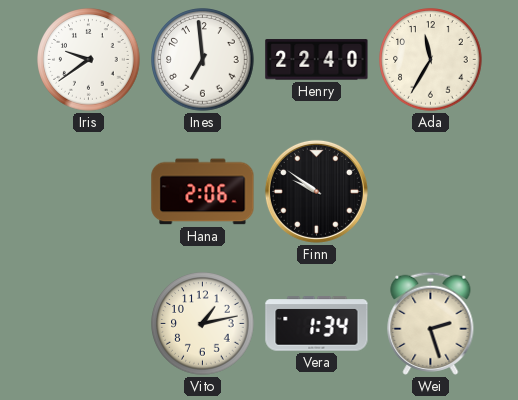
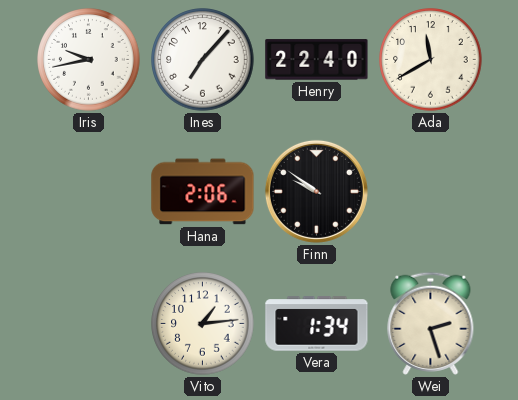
Iris: 9:39 -> 9:43
Ines: 6:59 -> 7:07
Ada: 11:35 -> 11:40
Vito: 1:13 -> 1:14
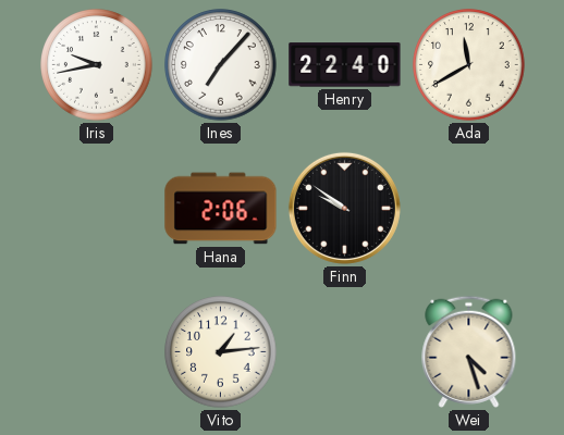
Vera: 1:34 -> none
Wei: 2:27 -> 4:27
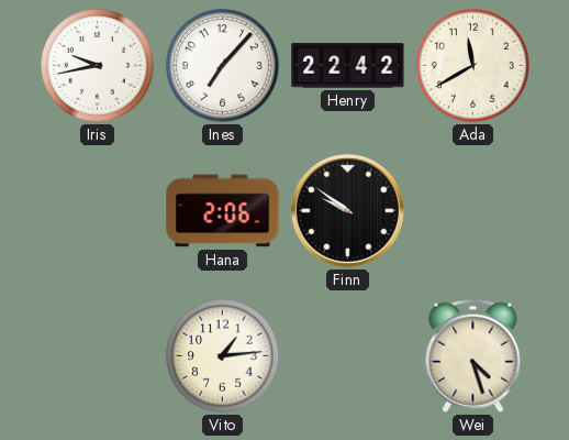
Henry: 22:40 -> 22:42
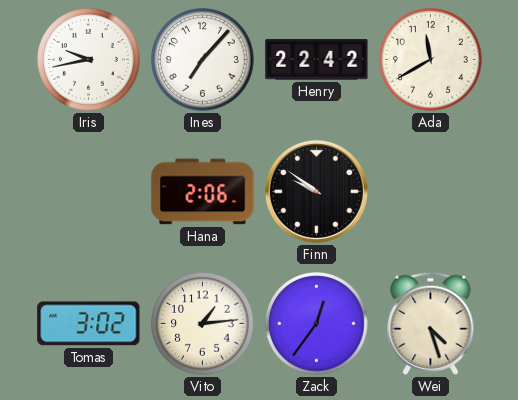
Tomas: none -> 3:02
Zack: none -> 12:36
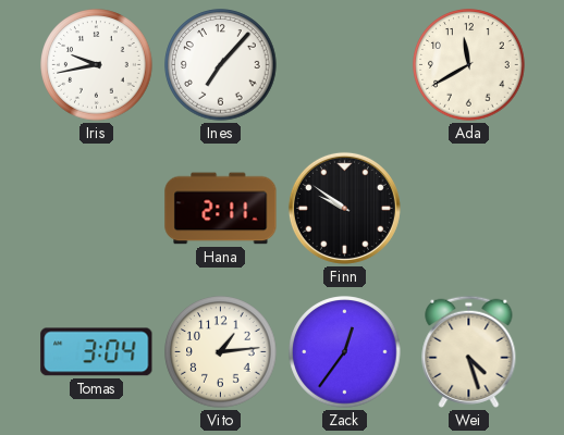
Henry: 22:42 -> none
Hana: 2:06 -> 2:11
Tomas: 3:02 -> 3:04
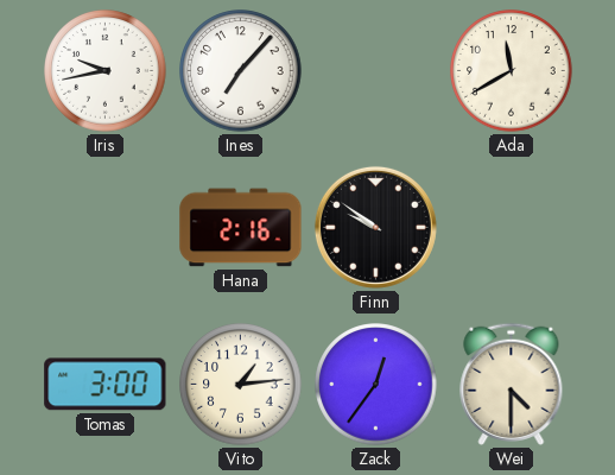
Hana: 2:11 -> 2:16
Tomas: 3:04 -> 3:00
Wei: 4:27 -> 4:30
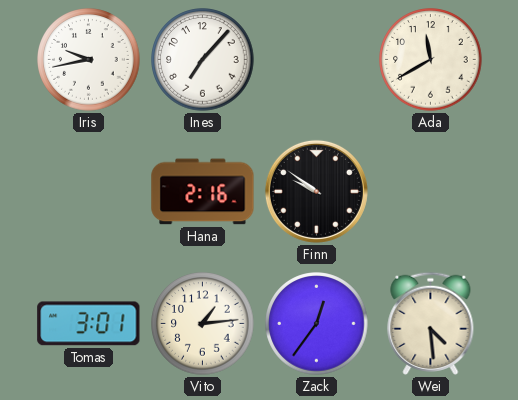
Tomas: 3:00 -> 3:01
Wei: 4:30 -> 4:29
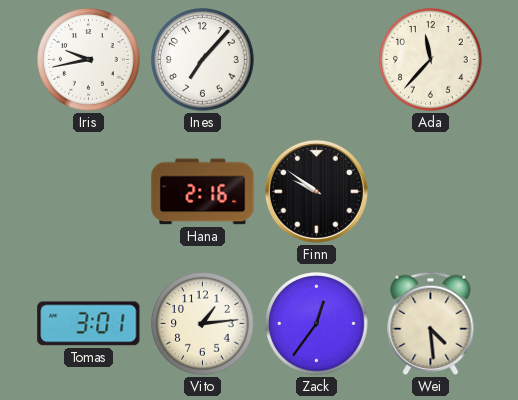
Ada: 11:40 -> 11:37
